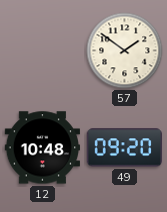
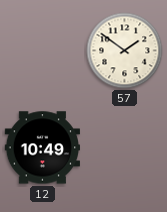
12: 10:48 -> 10:49
49: 09:20 -> none
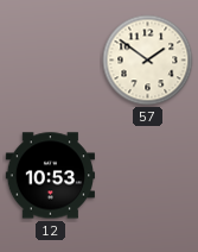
12: 10:49 -> 10:53
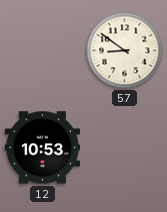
57: 1:51 -> 8:51
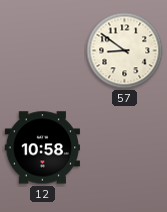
12: 10:53 -> 10:58
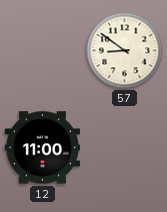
12: 10:58 -> 11:00
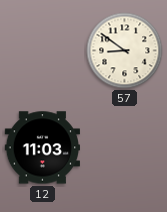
12: 11:00 -> 11:03
